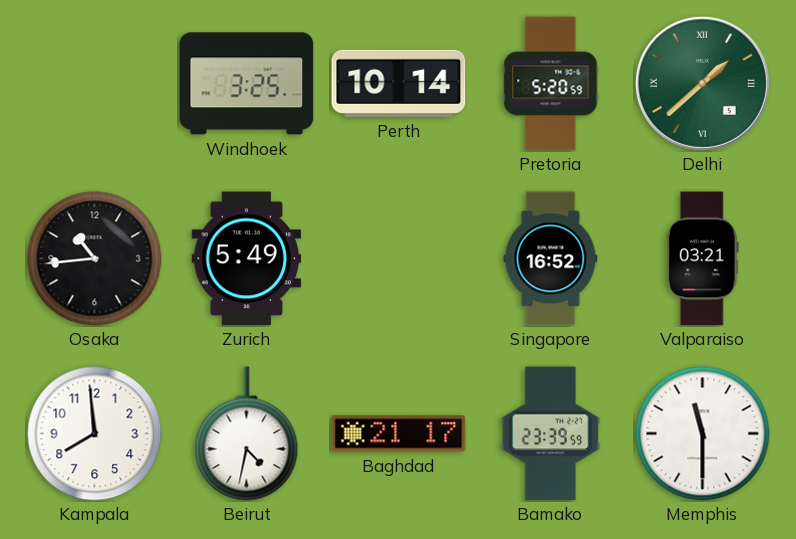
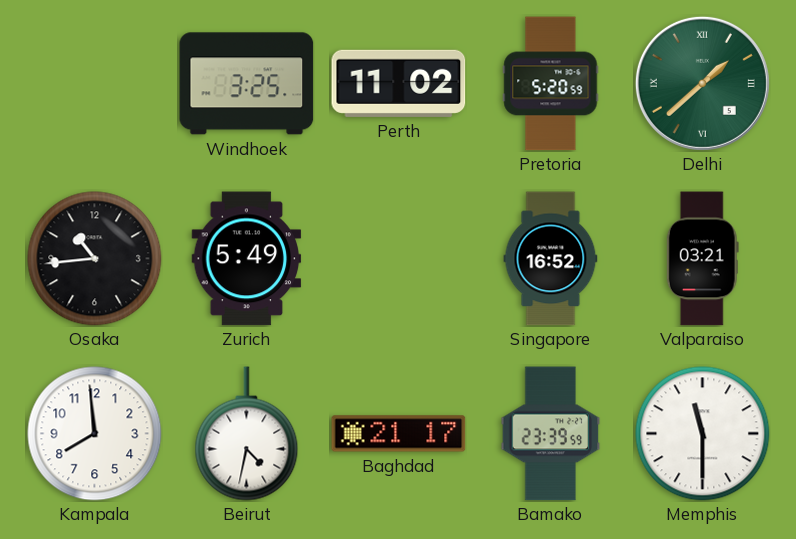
Perth: 10:14 -> 11:02
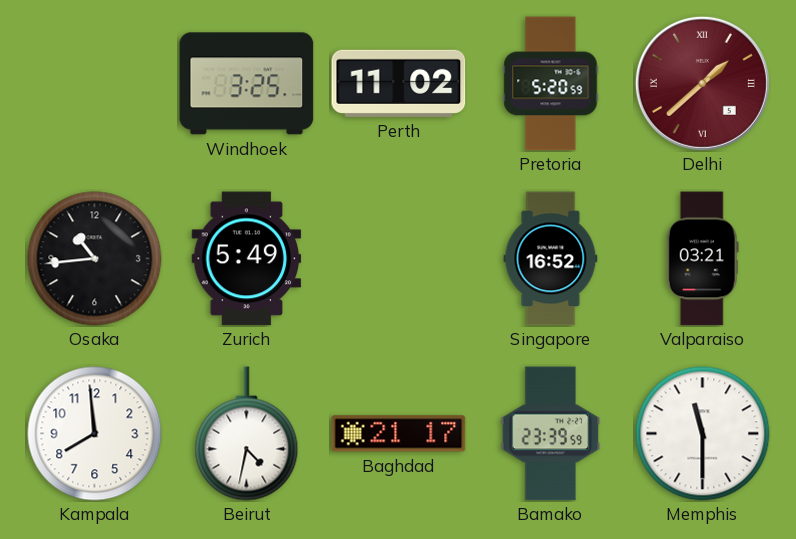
Delhi dial: green -> burgundy
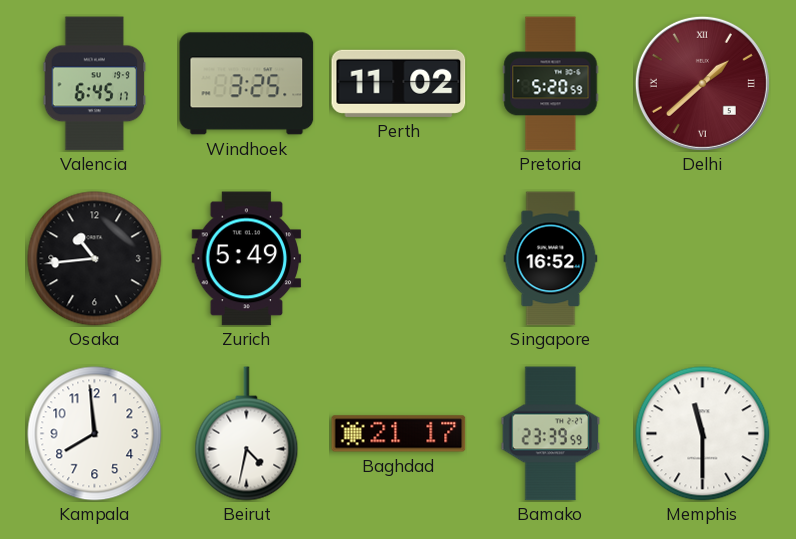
Valencia: none -> 6:45
Valparaiso: 03:21 -> none
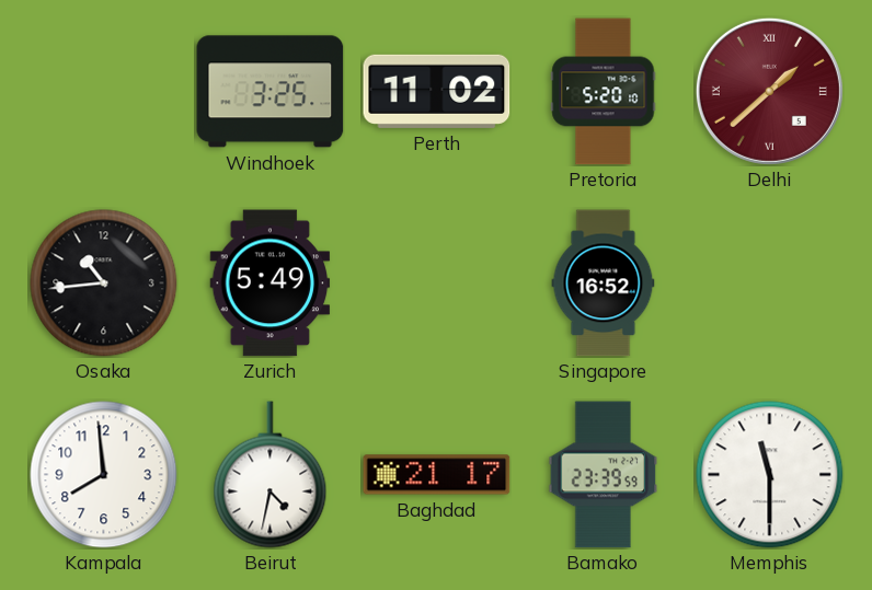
Valencia: 6:45 -> none
Pretoria: 5:20:59 -> 5:20:10
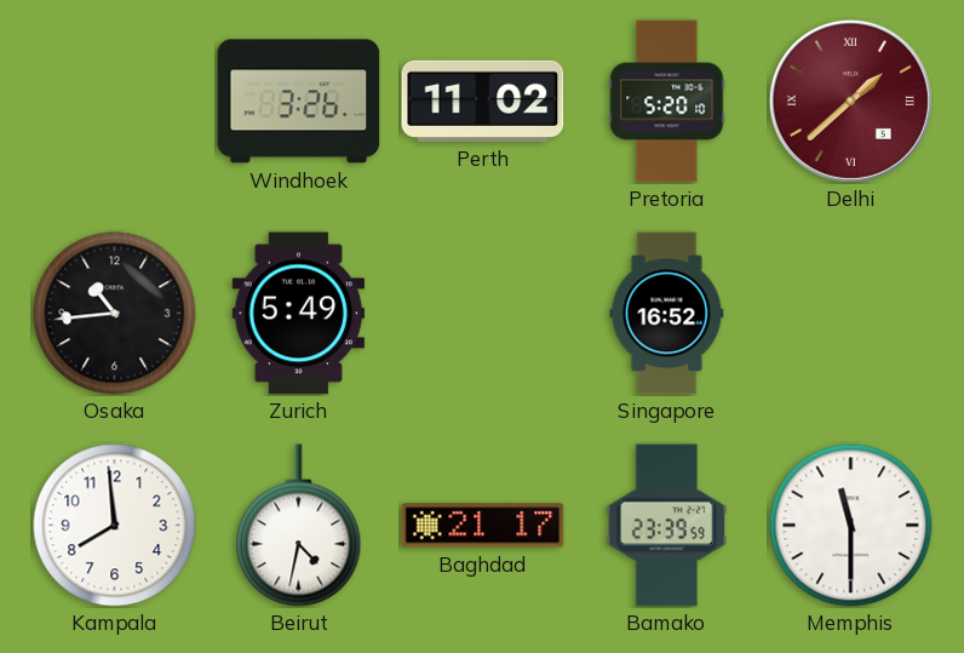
Windhoek: 3:25 -> 3:26
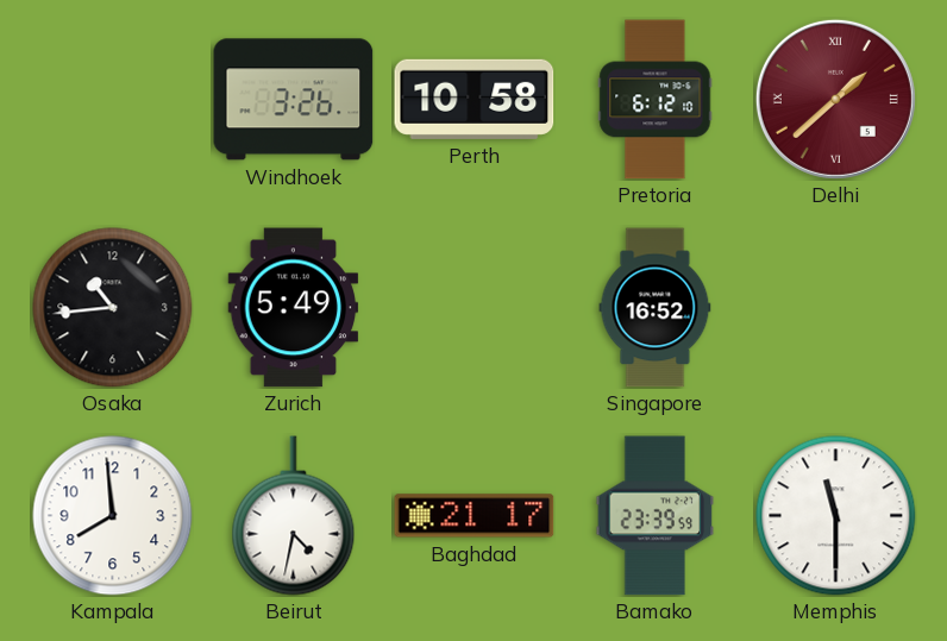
Perth: 11:02 -> 10:58
Pretoria: 5:20 -> 6:12
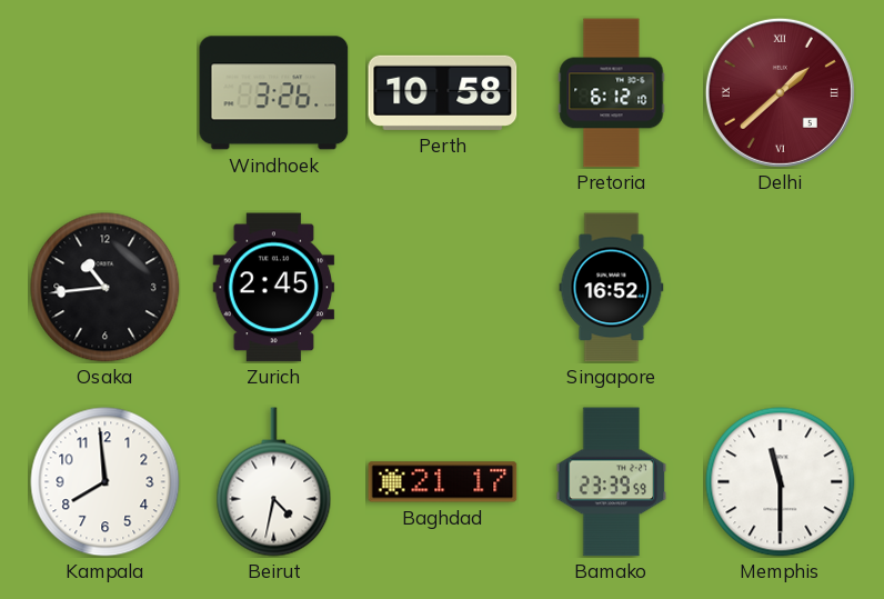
Zurich: 5:49 -> 2:45
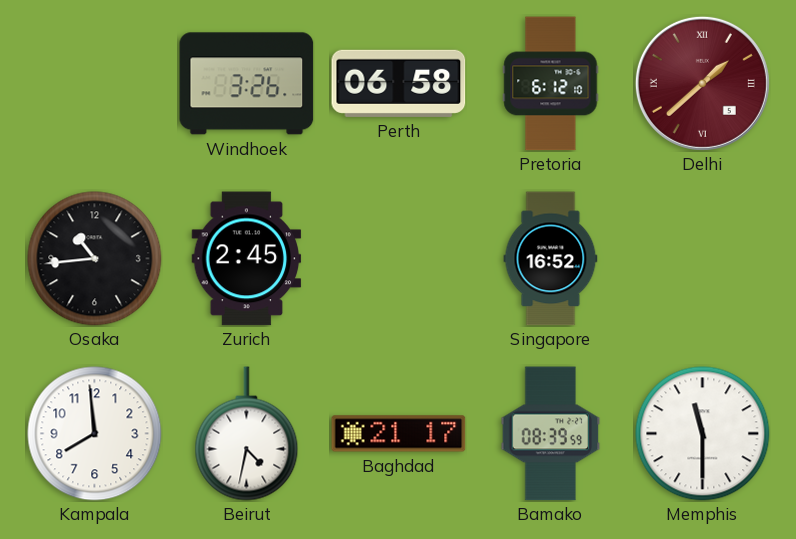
Perth: 10:58 -> 06:58
Bamako: 23:39 -> 08:39
